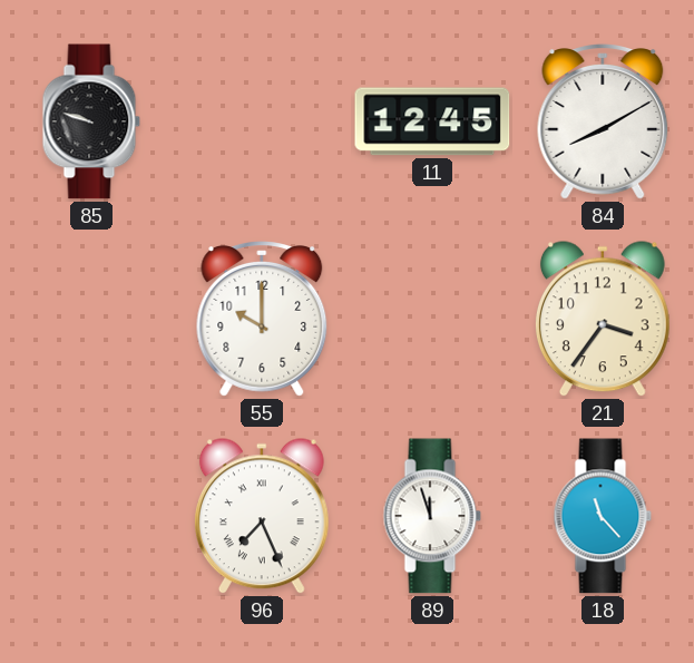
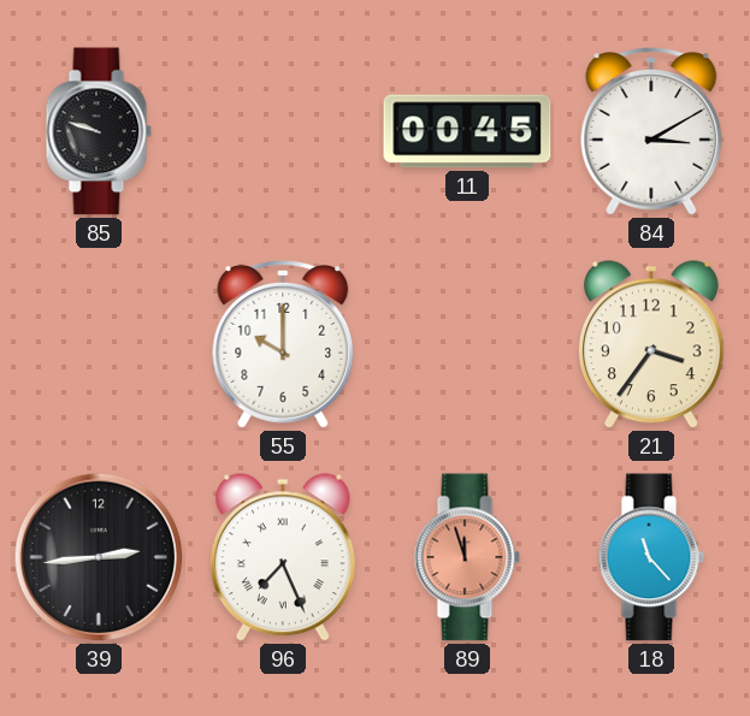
11: 12:45 -> 00:45
84: 8:10 -> 3:10
39: none -> 2:44
89 dial: white -> salmon
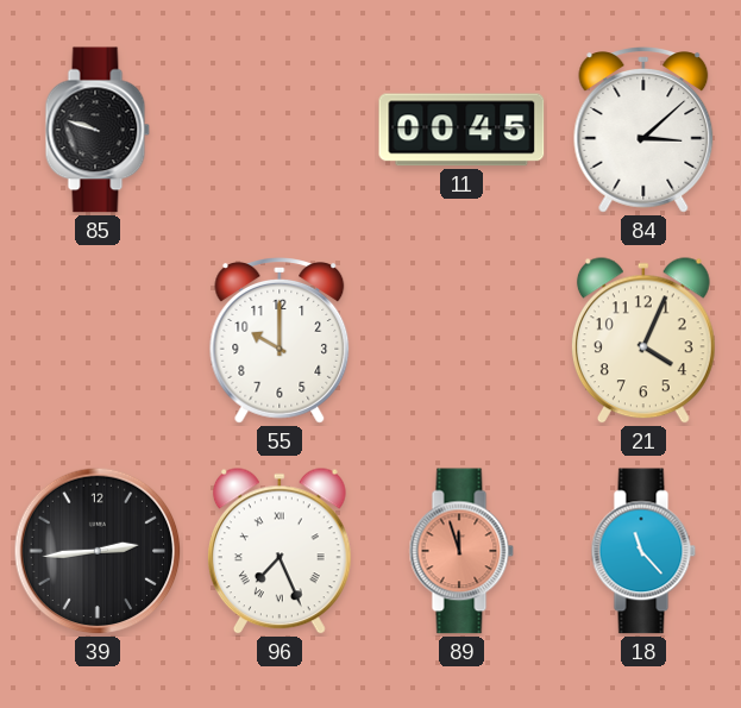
84: 3:10 -> 3:08
21: 3:36 -> 4:04
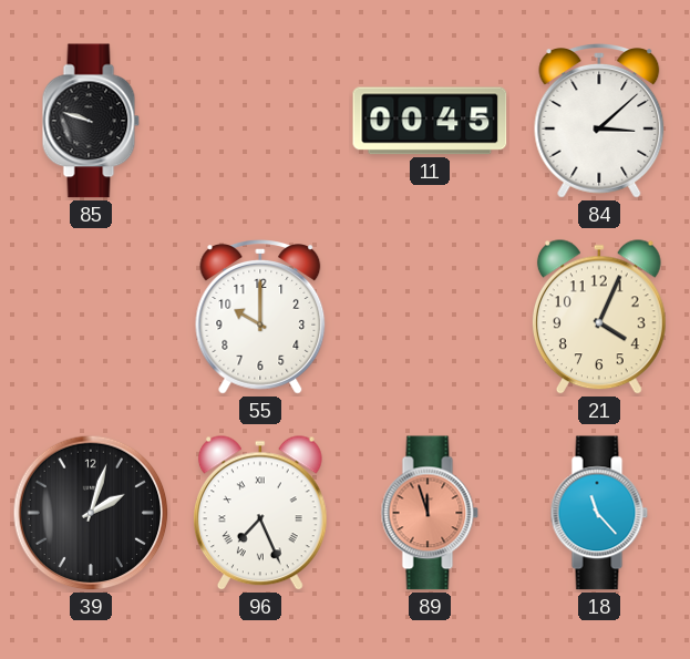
39: 2:44 -> 2:03
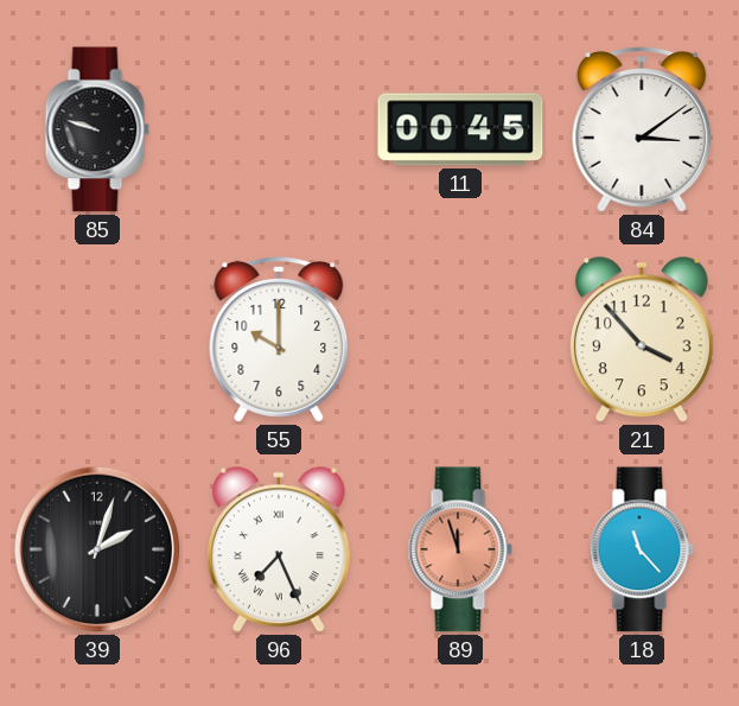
84: 3:08 -> 3:09
21: 4:04 -> 3:53
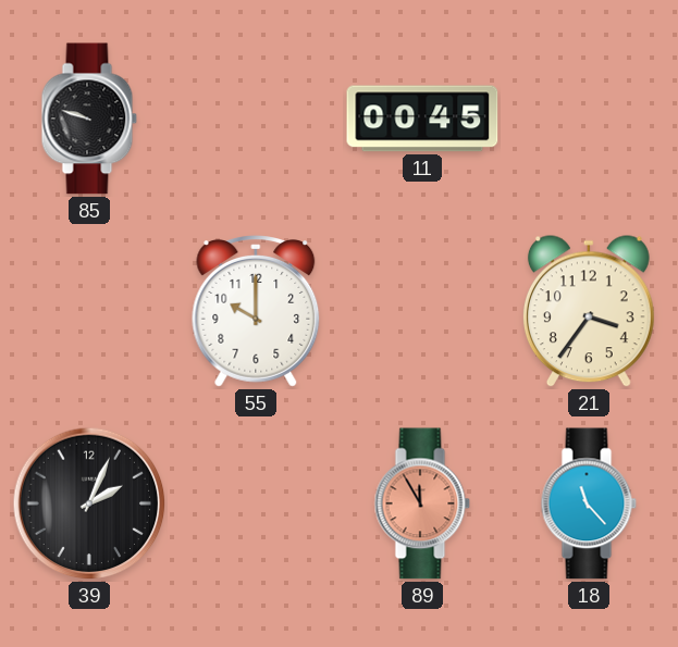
84: 3:09 -> none
21: 3:53 -> 3:36
39: 2:03 -> 2:04
96: 7:26 -> none
89: 11:57 -> 11:55
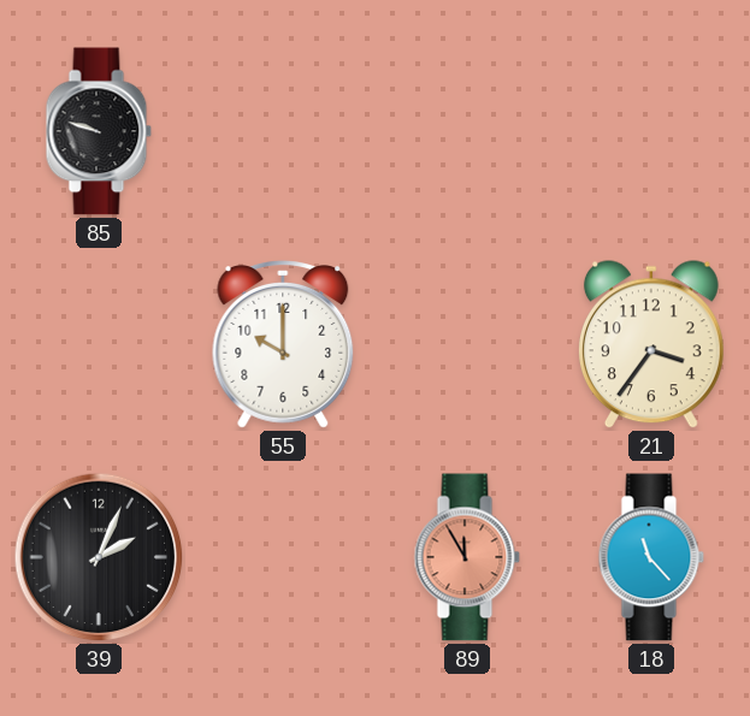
11: 00:45 -> none
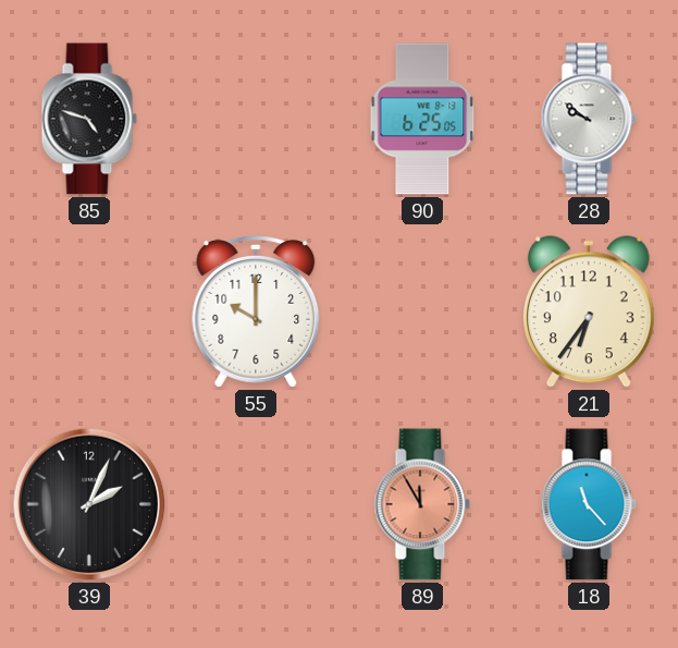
85: 9:48 -> 4:48
90: none -> 6:25
28: none -> 9:51
21: 3:36 -> 6:36
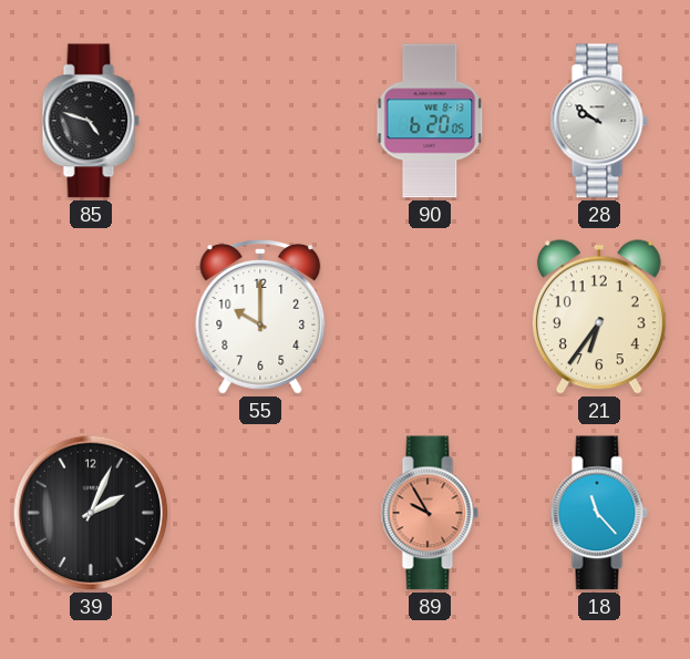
90: 6:25 -> 6:20
89: 11:55 -> 9:55
